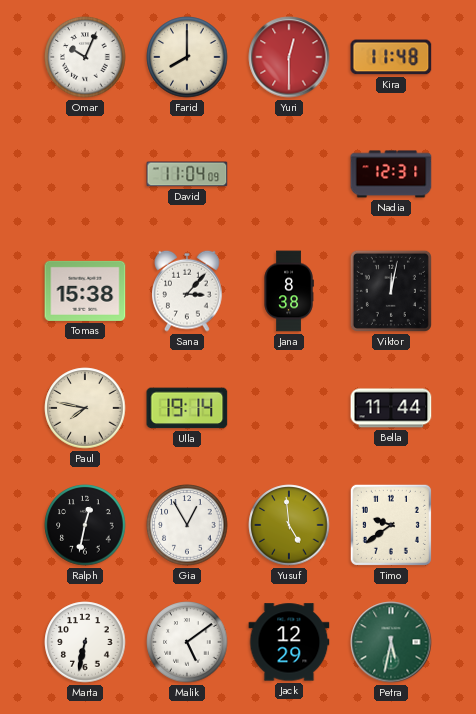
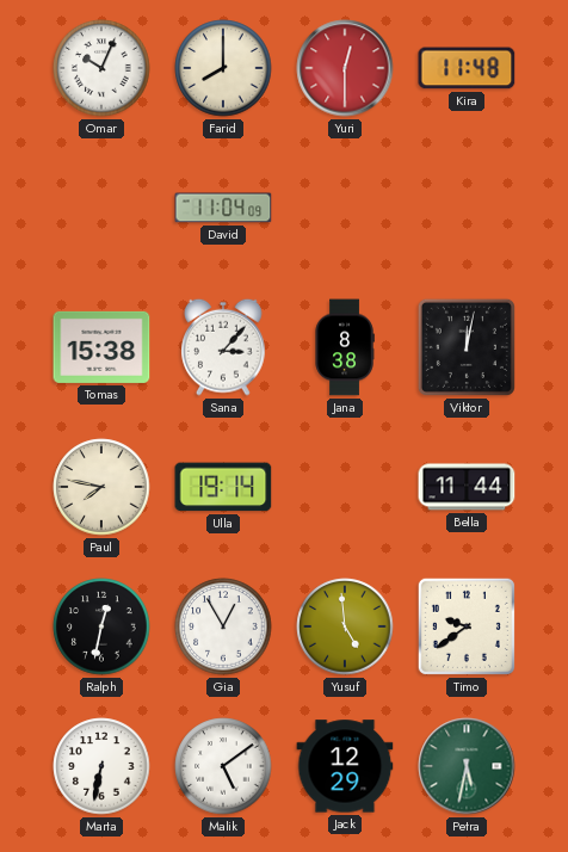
Nadia: 12:31 -> none
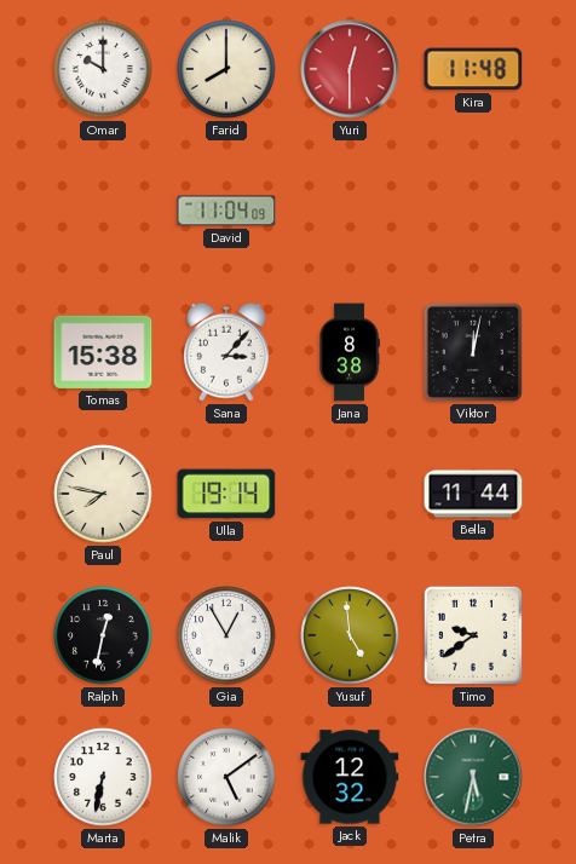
Omar: 10:04 -> 10:00
Jack: 12:29 -> 12:32
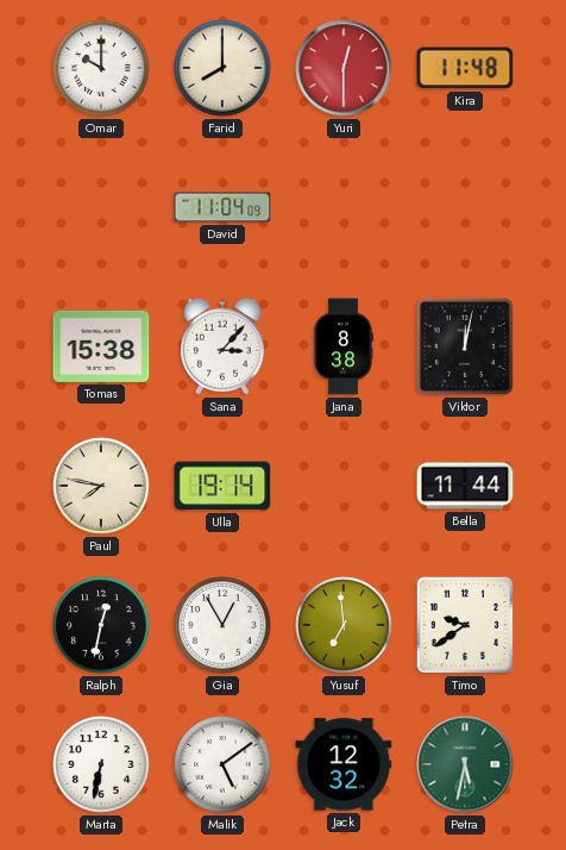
Yusuf: 4:59 -> 6:59
